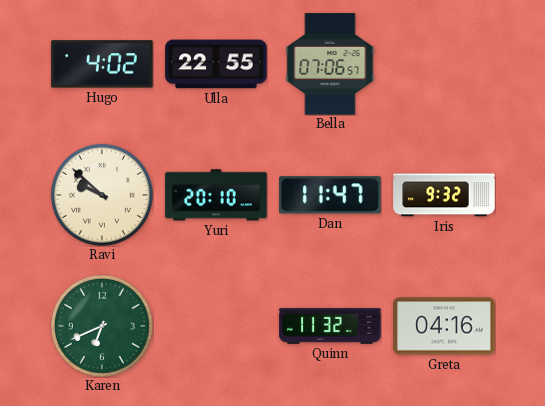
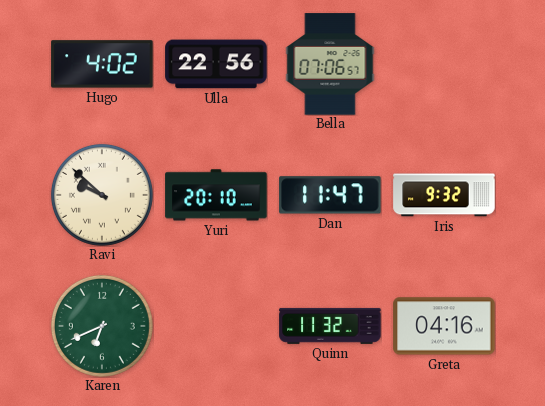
Ulla: 22:55 -> 22:56
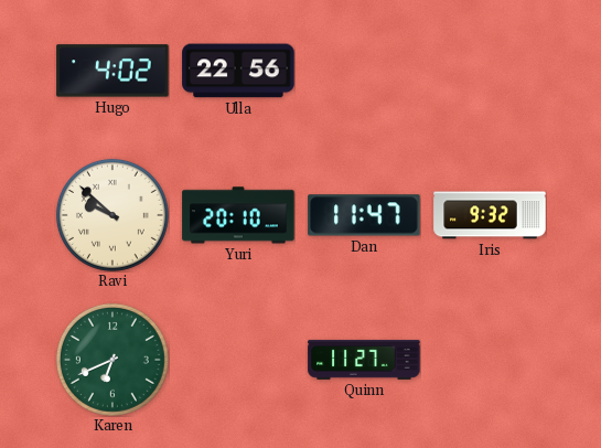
Bella: 07:06 -> none
Quinn: 11:32 -> 11:27
Greta: 04:16 -> none
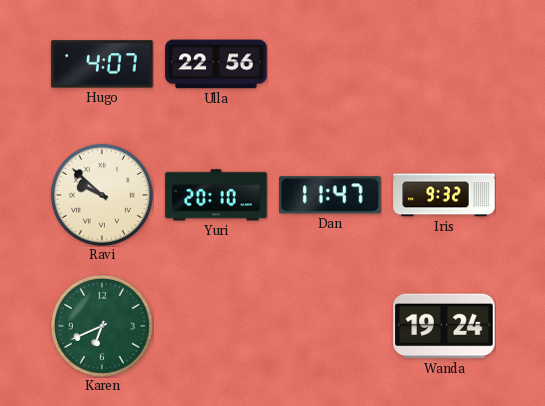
Hugo: 4:02 -> 4:07
Quinn: 11:27 -> none
Wanda: none -> 19:24
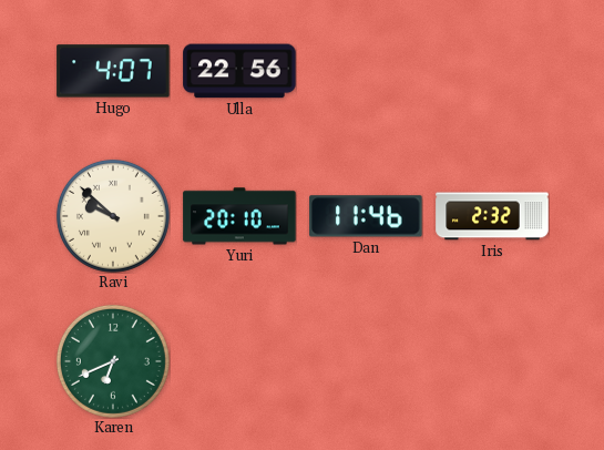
Dan: 11:47 -> 11:46
Iris: 9:32 -> 2:32
Wanda: 19:24 -> none
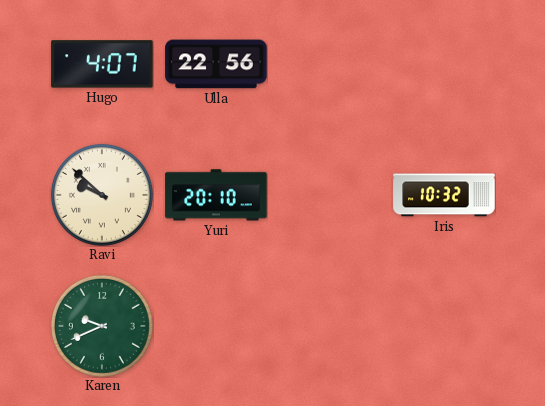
Dan: 11:46 -> none
Iris: 2:32 -> 10:32
Karen: 6:41 -> 9:41
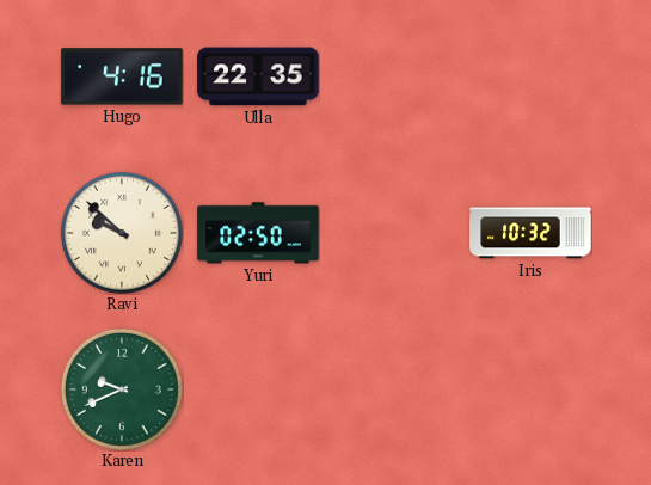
Hugo: 4:07 -> 4:16
Ulla: 22:56 -> 22:35
Yuri: 20:10 -> 02:50
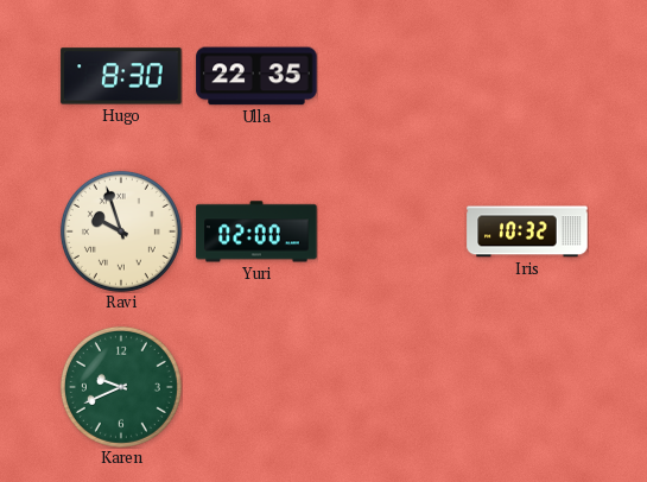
Hugo: 4:16 -> 8:30
Ravi: 9:52 -> 9:57
Yuri: 02:50 -> 02:00
